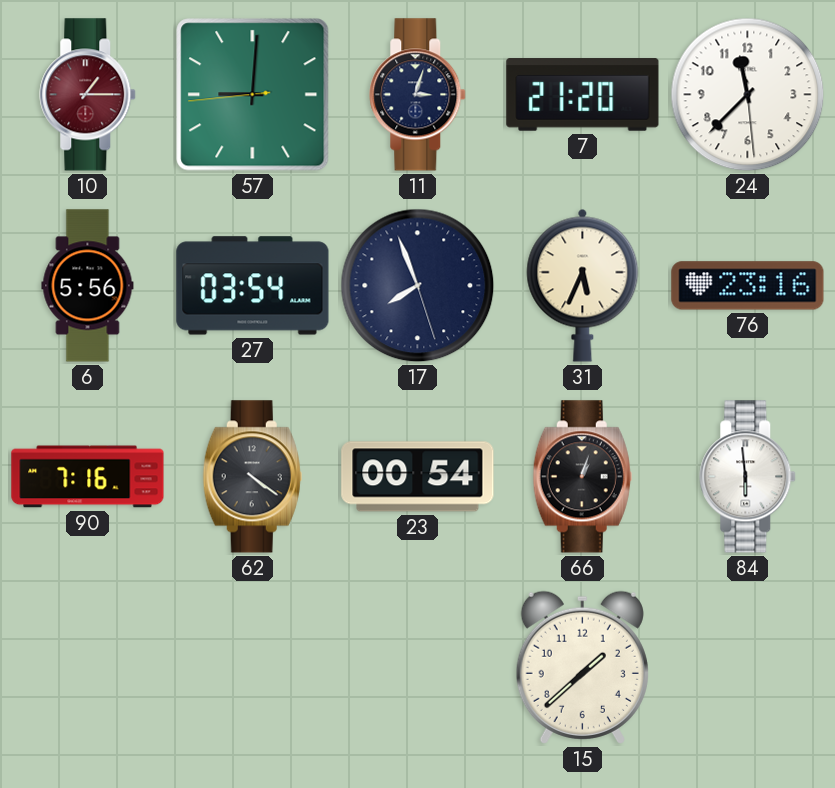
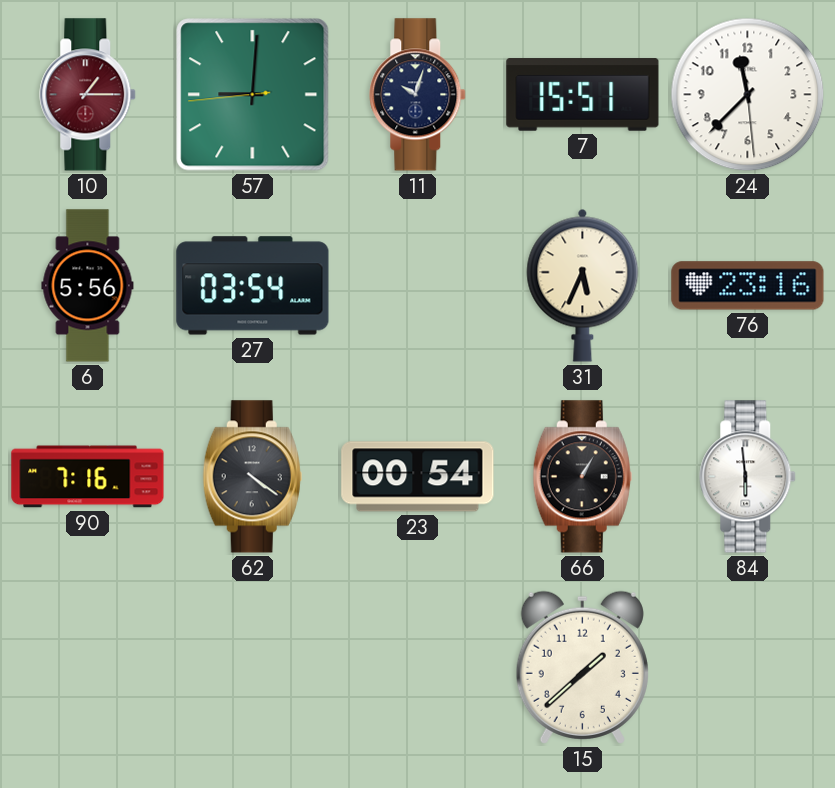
11: 3:03 -> 10:03
7: 21:20 -> 15:51
17: 7:56 -> none
66: 1:03 -> 1:05
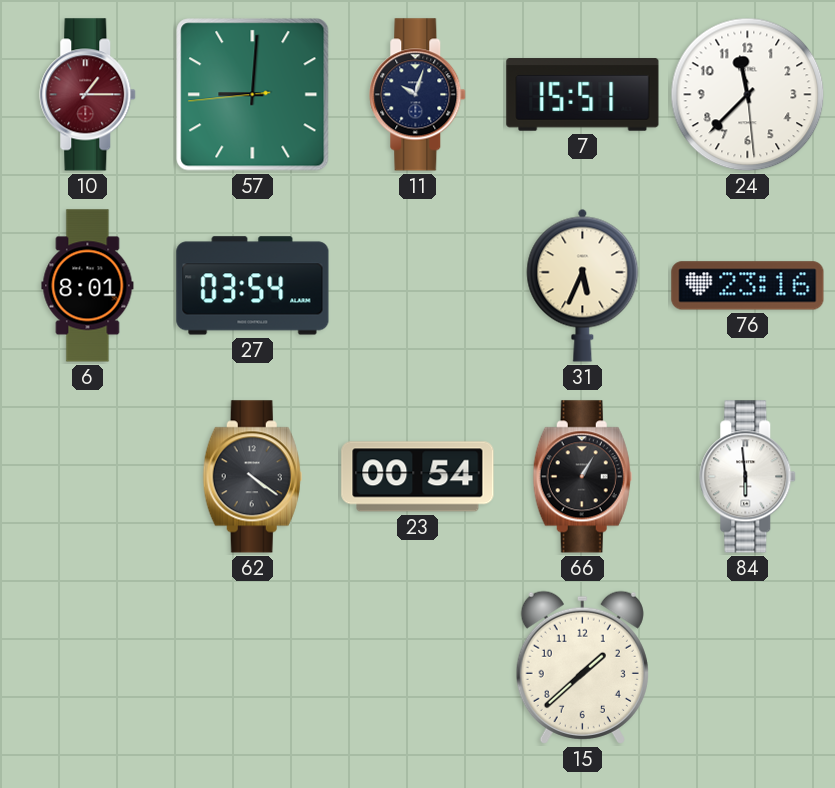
6: 5:56 -> 8:01
90: 7:16 -> none
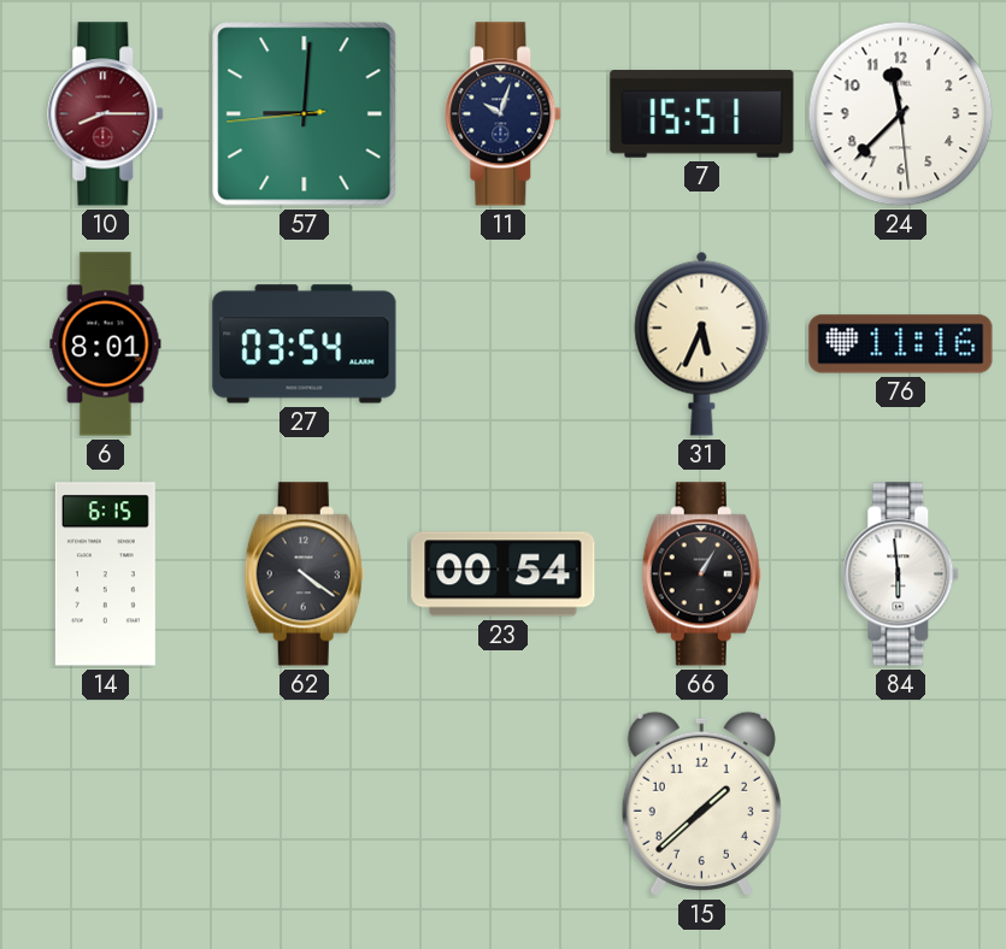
10: 1:15 -> 8:15
76: 23:16 -> 11:16
14: none -> 6:15
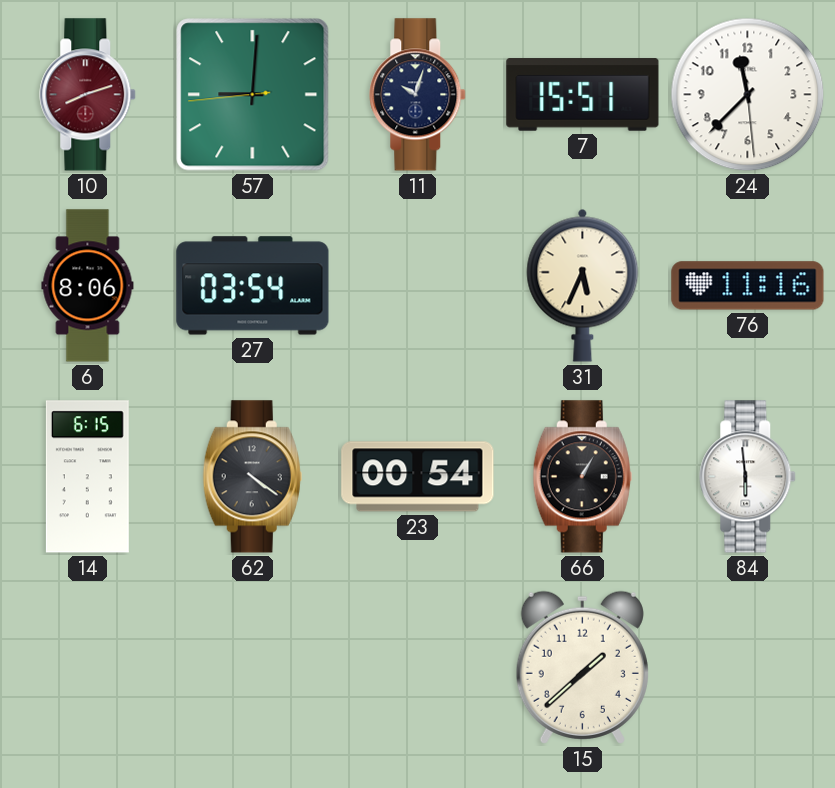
10: 8:15 -> 8:12
6: 8:01 -> 8:06
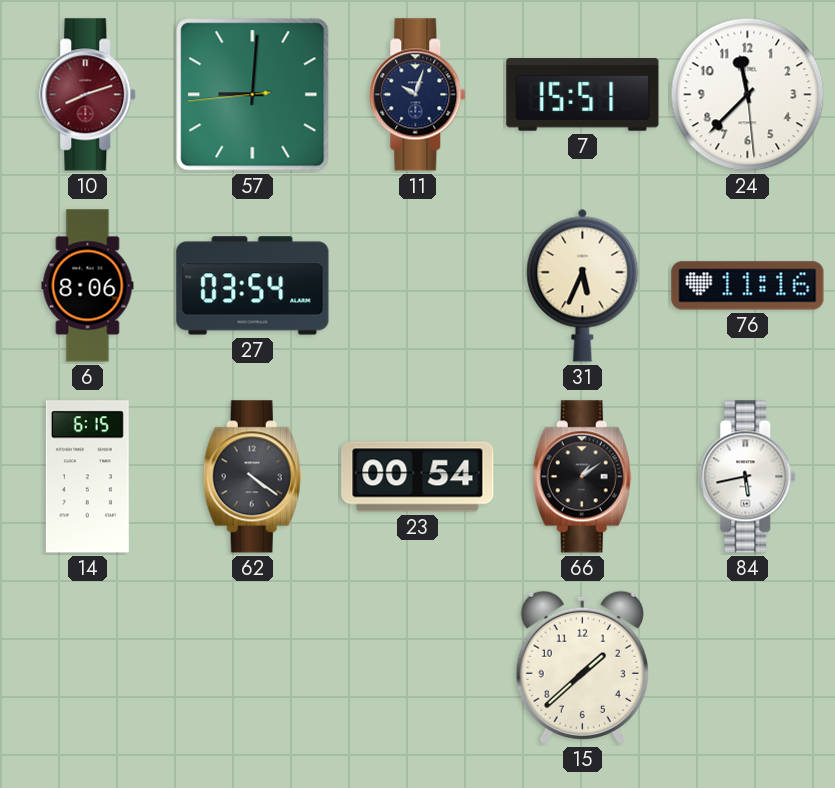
66: 1:05 -> 1:09
84: 5:59 -> 5:43
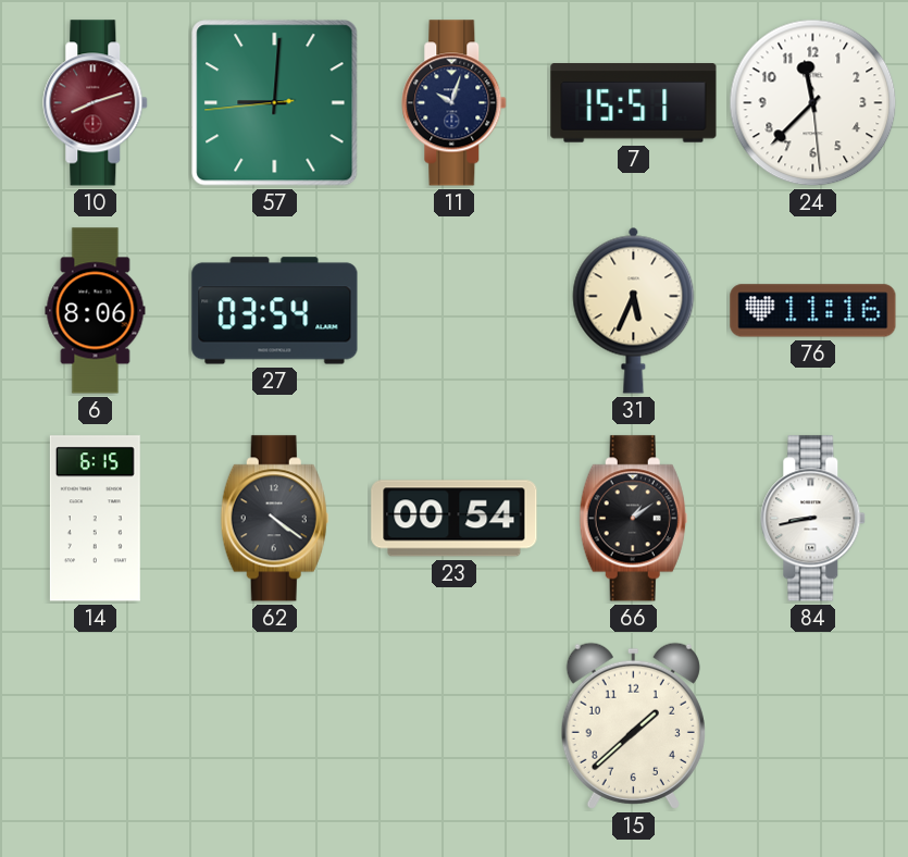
84: 5:43 -> 8:43
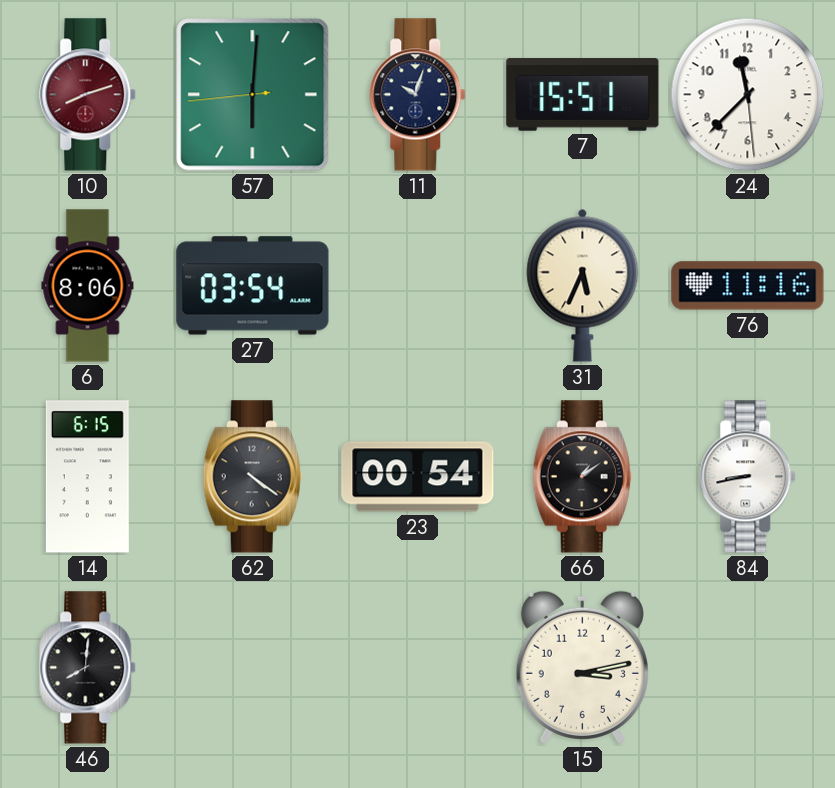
57: 9:00 -> 6:00
46: none -> 8:01
15: 1:38 -> 3:13
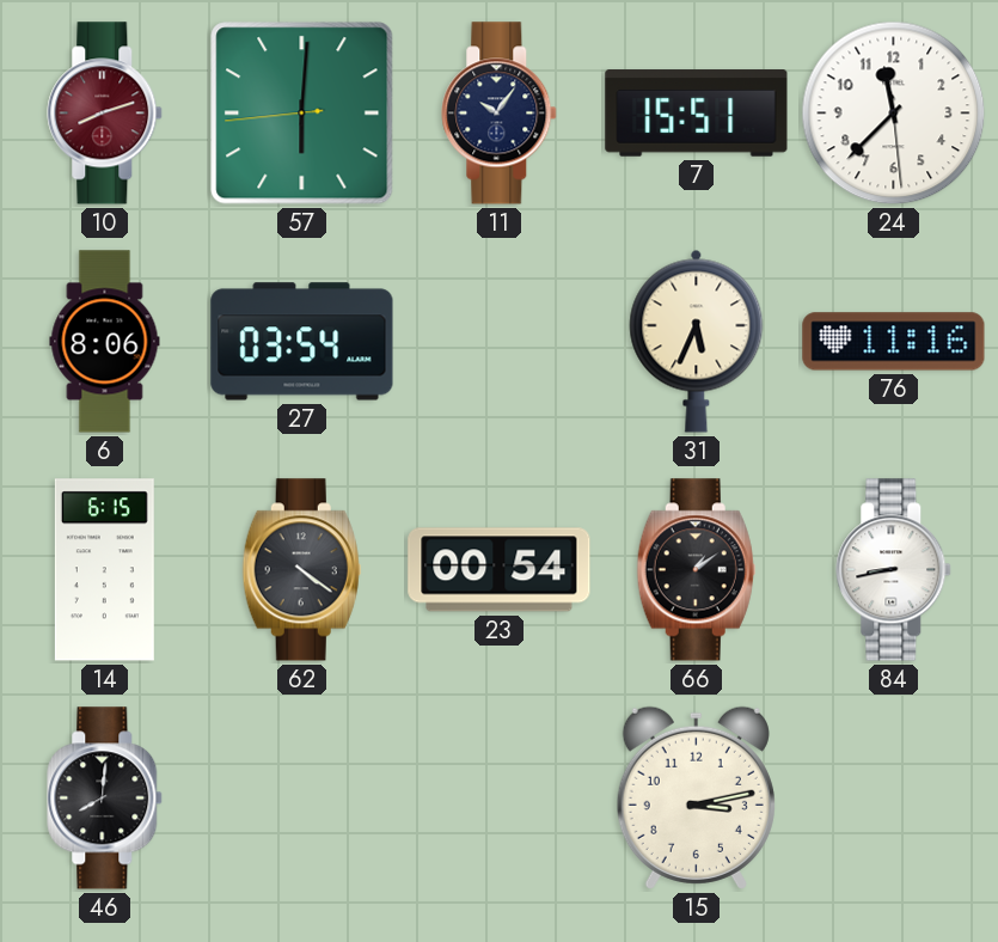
11: 10:03 -> 10:06
